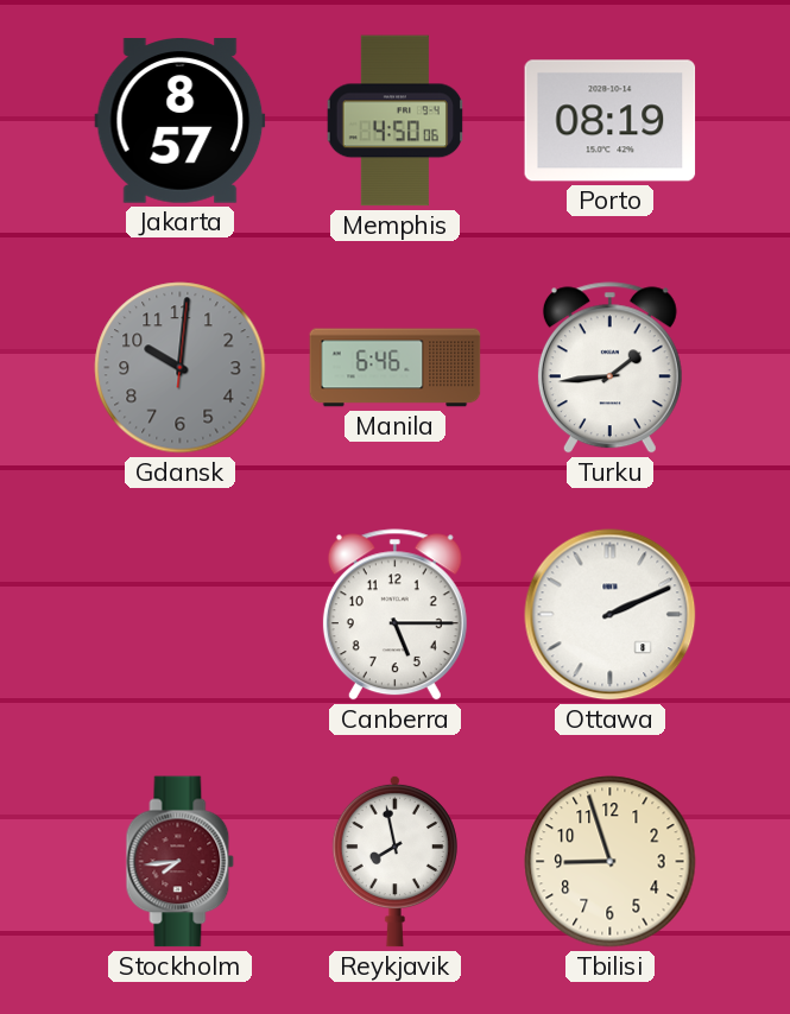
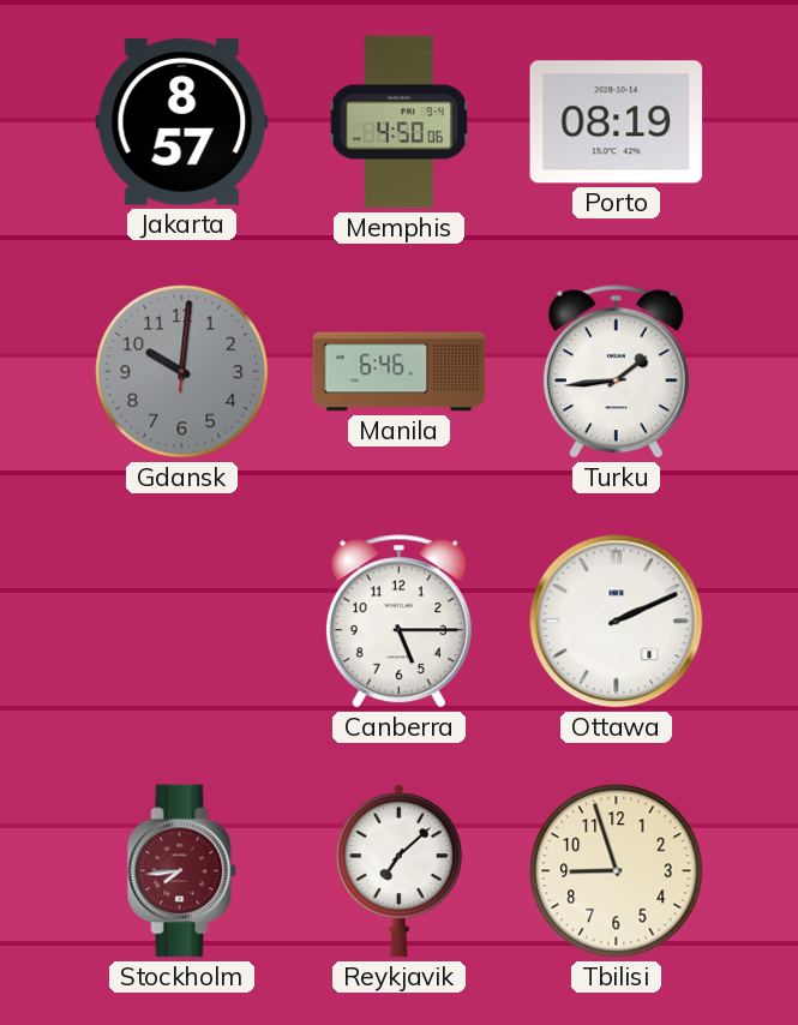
Reykjavik: 7:58 -> 7:08
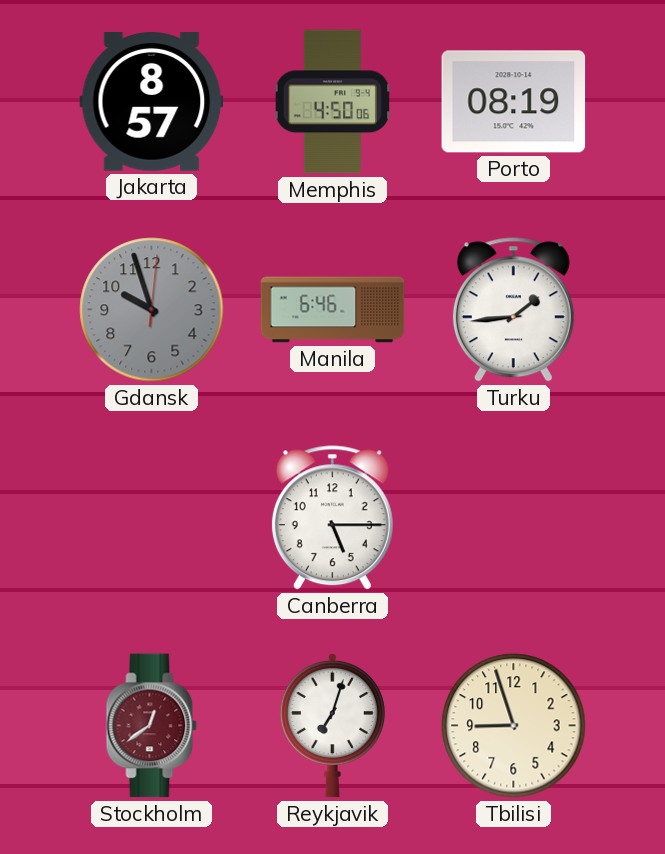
Gdansk: 10:01 -> 9:57
Ottawa: 2:11 -> none
Stockholm: 7:44 -> 12:39
Reykjavik: 7:08 -> 7:03
